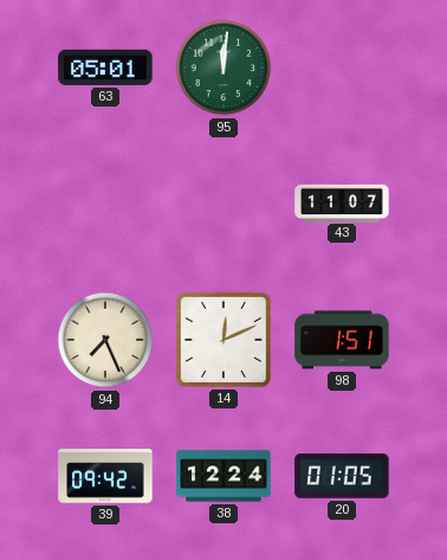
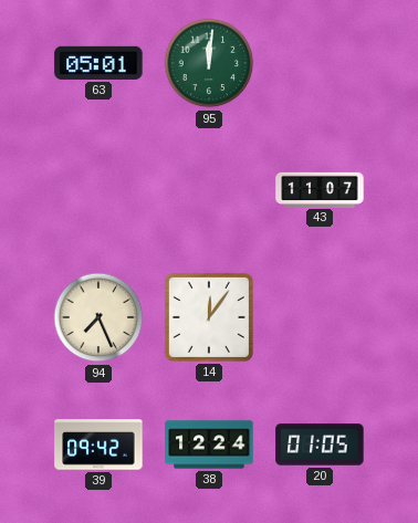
14: 12:11 -> 12:06
98: 1:51 -> none
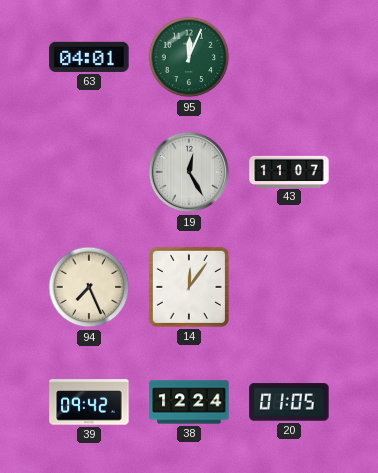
63: 05:01 -> 04:01
95: 12:01 -> 12:04
19: none -> 12:25
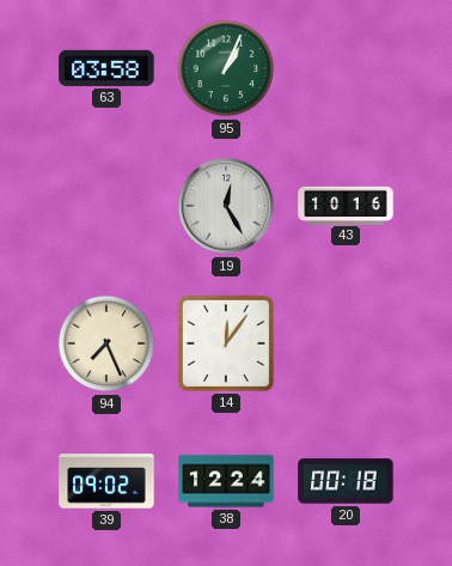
63: 04:01 -> 03:58
95: 12:04 -> 1:04
43: 11:07 -> 10:16
39: 09:42 -> 09:02
20: 01:05 -> 00:18
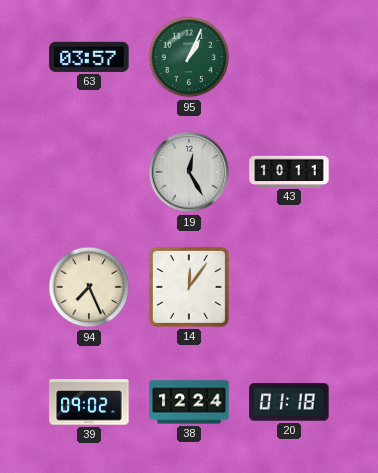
63: 03:58 -> 03:57
43: 10:16 -> 10:11
20: 00:18 -> 01:18
